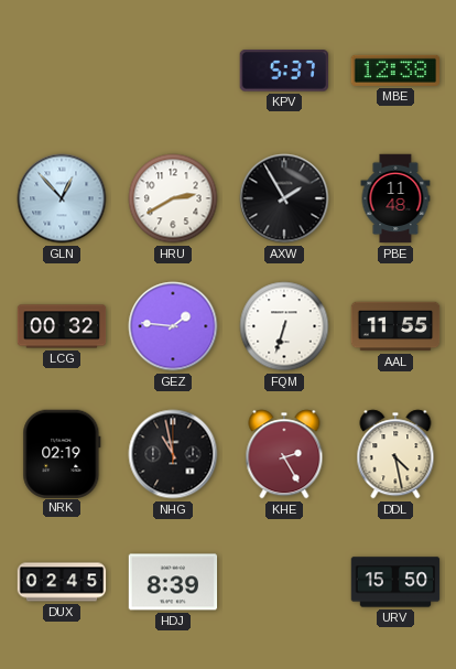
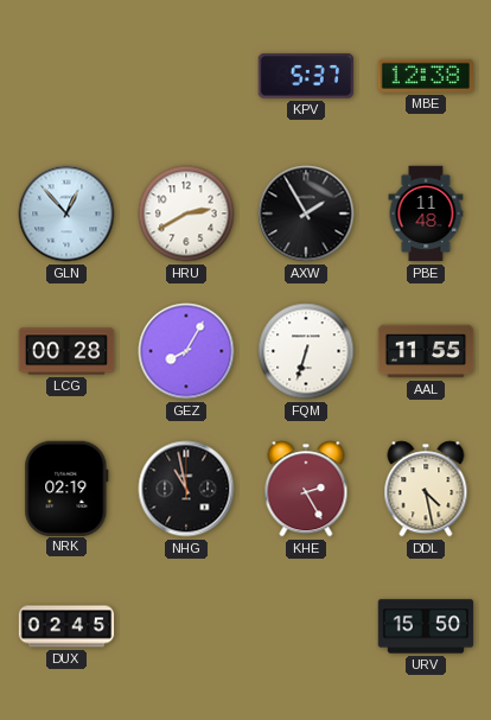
LCG: 00:32 -> 00:28
GEZ: 1:46 -> 8:05
HDJ: 8:39 -> none
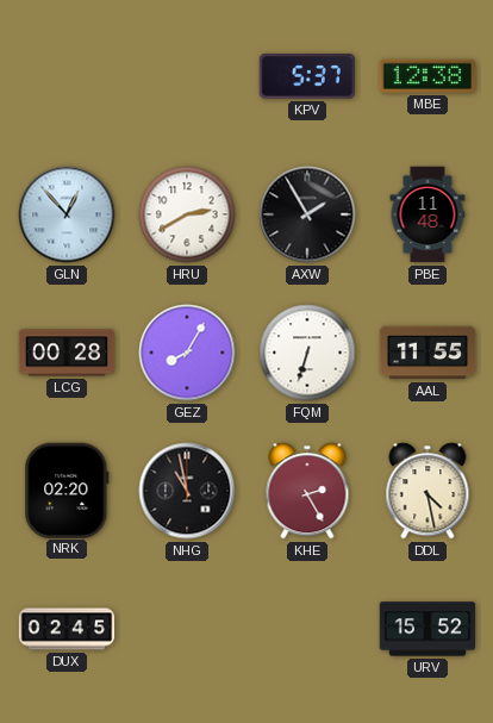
NRK: 02:19 -> 02:20
URV: 15:50 -> 15:52
